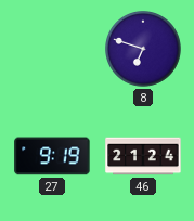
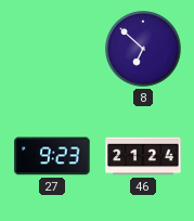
8: 6:48 -> 6:52
27: 9:19 -> 9:23
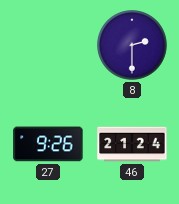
8: 6:52 -> 2:30
27: 9:23 -> 9:26
